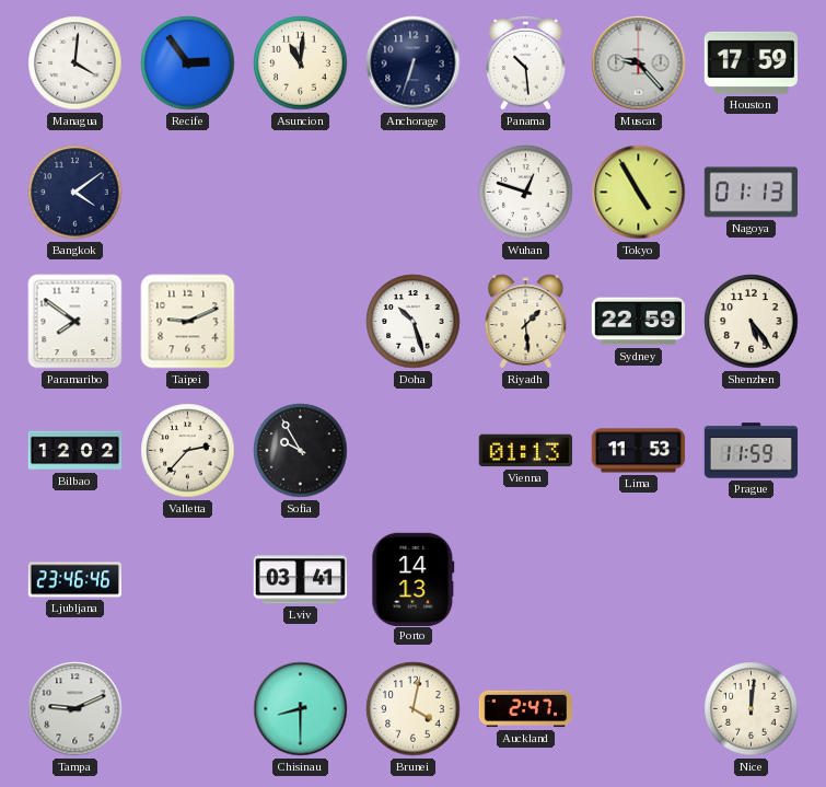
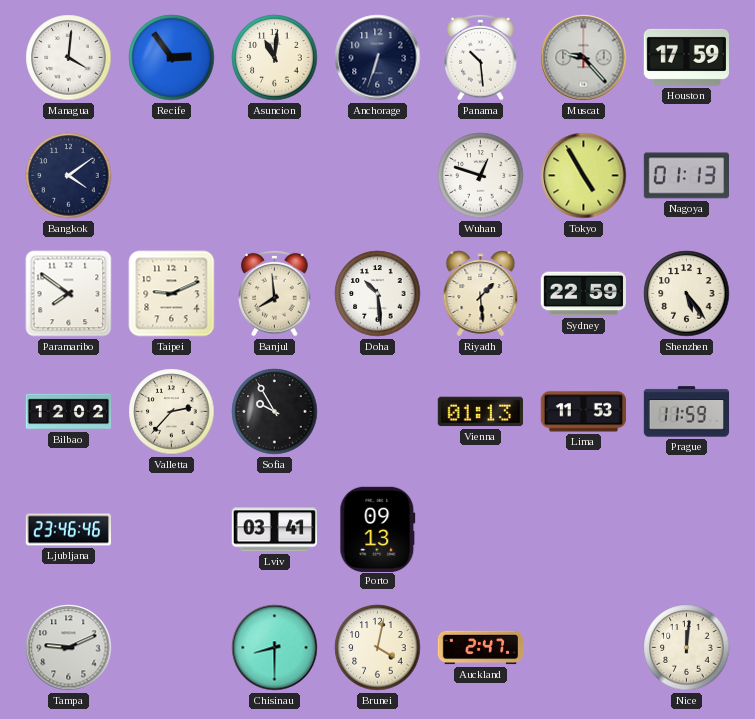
Banjul: none -> 7:59
Doha: 10:27 -> 10:29
Porto: 14:13 -> 09:13
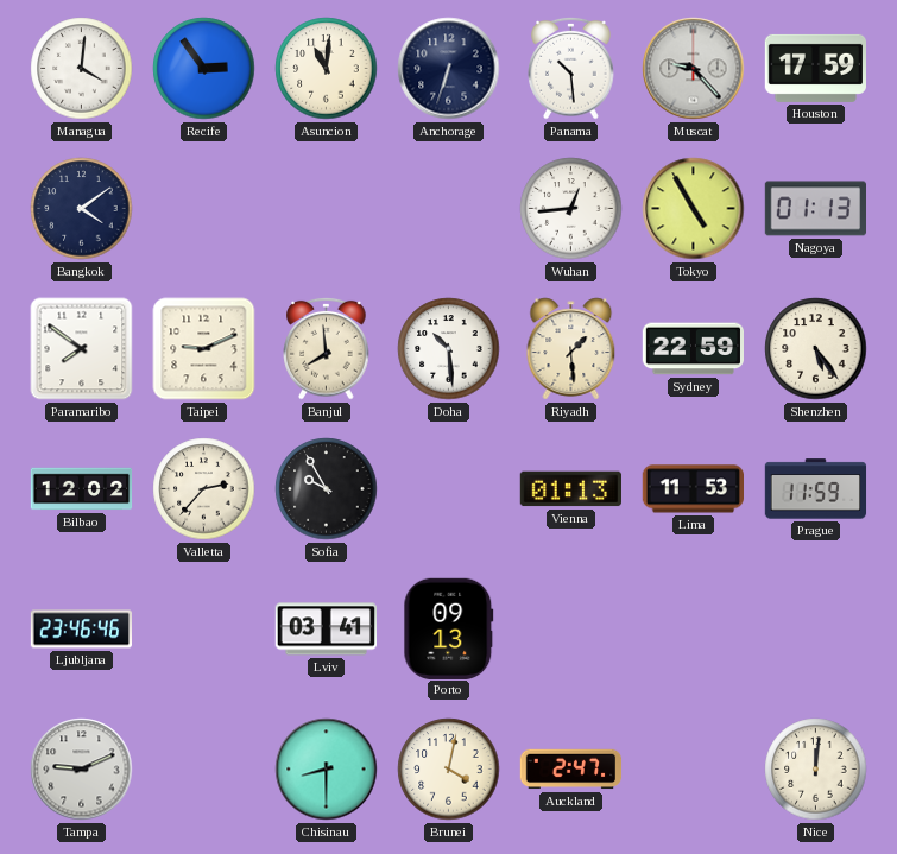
Wuhan: 12:48 -> 12:44
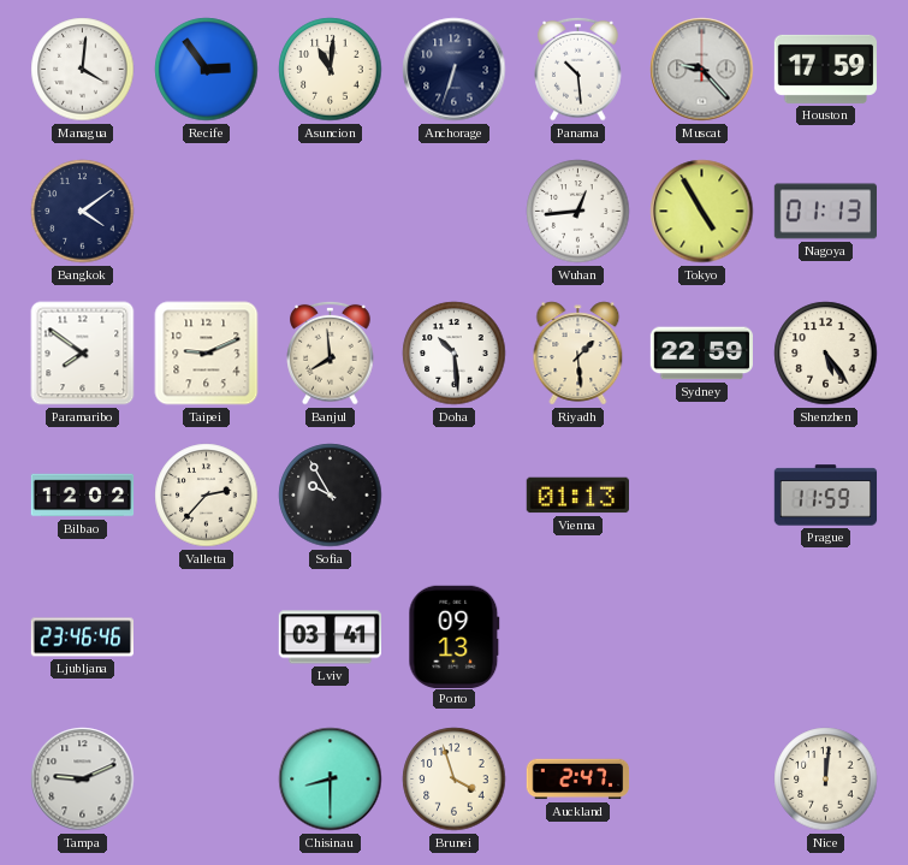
Lima: 11:53 -> none
Brunei: 4:02 -> 3:57
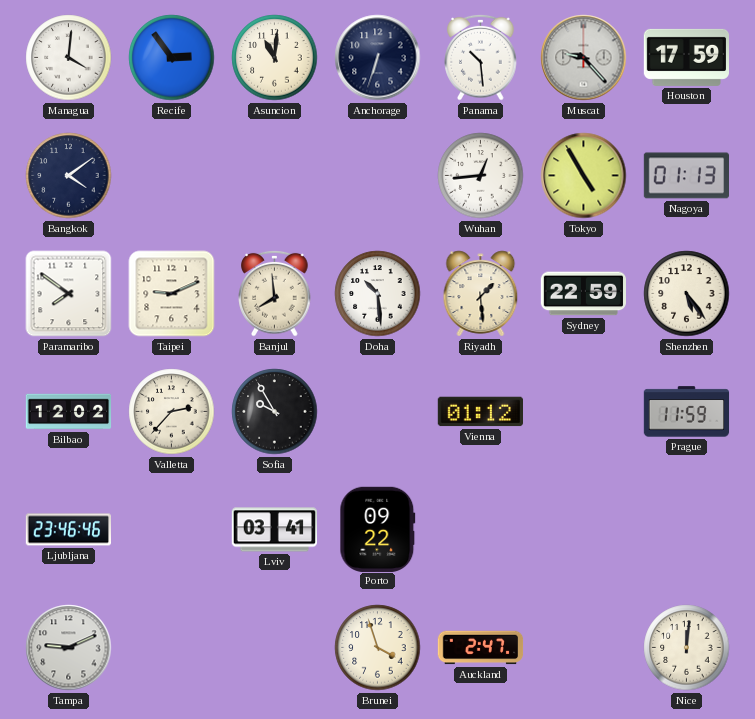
Vienna: 01:13 -> 01:12
Porto: 09:13 -> 09:22
Chisinau: 8:30 -> none
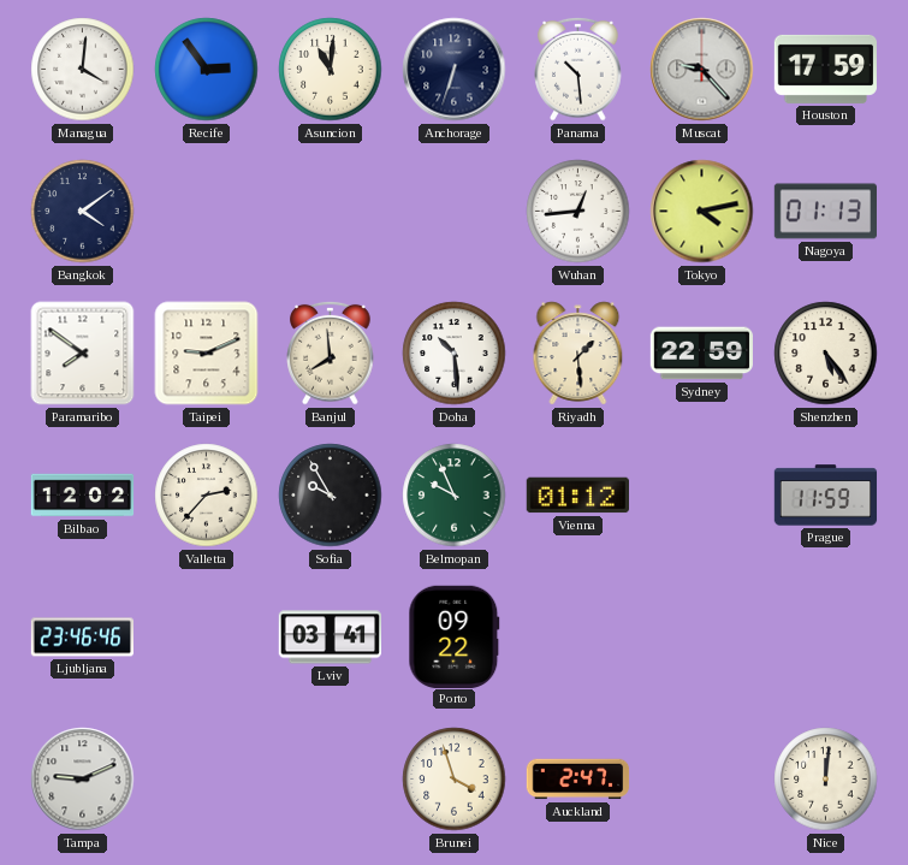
Tokyo: 4:55 -> 4:13
Belmopan: none -> 9:56
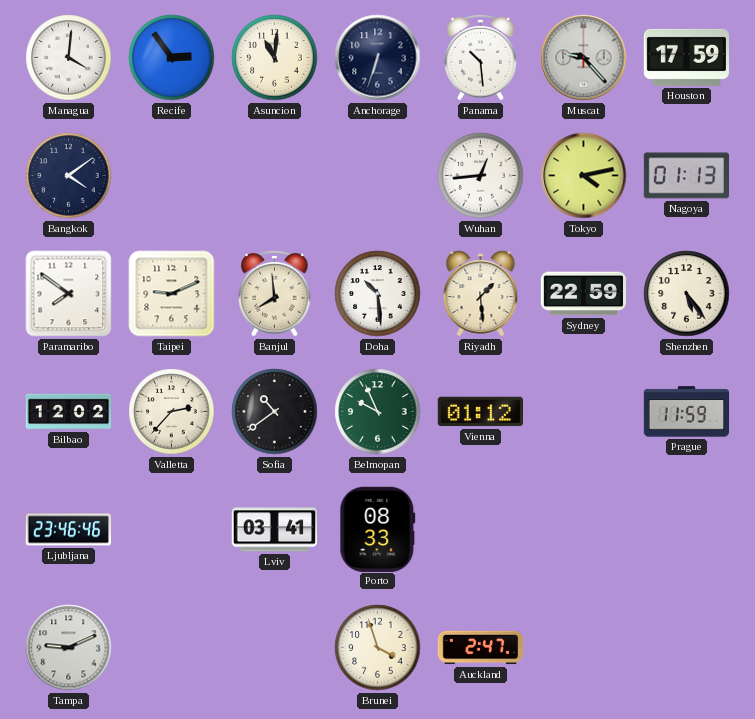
Sofia: 9:55 -> 10:39
Porto: 09:22 -> 08:33
Nice: 12:01 -> none
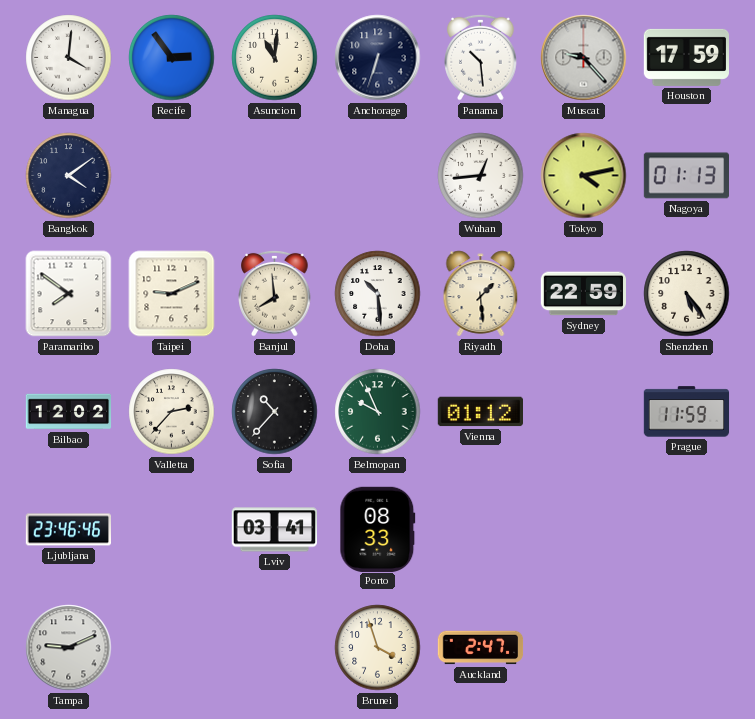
Sofia: 10:39 -> 10:37
